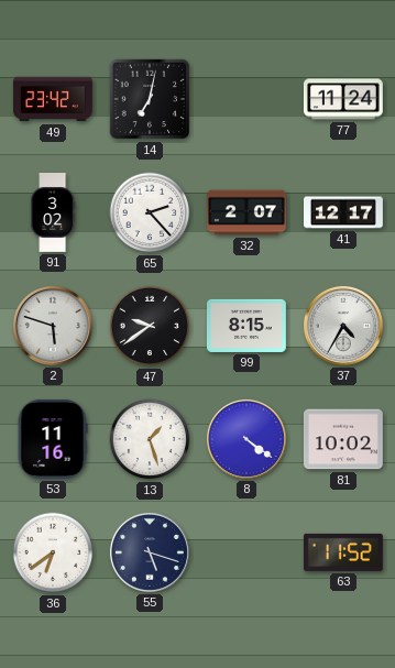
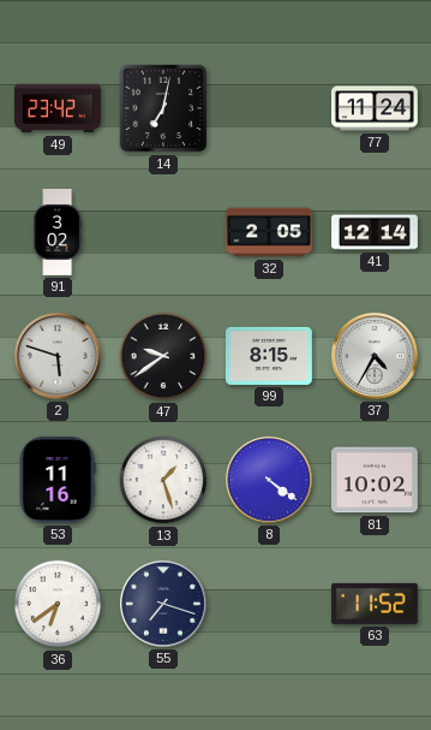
65: 2:23 -> none
32: 2:07 -> 2:05
41: 12:17 -> 12:14
55: 5:18 -> 7:18
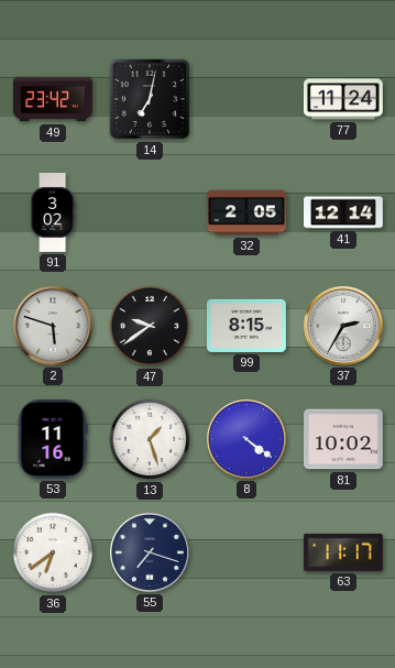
37: 4:35 -> 2:35
63: 11:52 -> 11:17
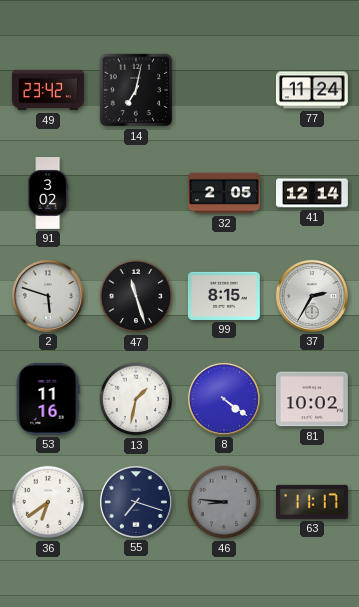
47: 9:39 -> 11:27
13: 1:27 -> 1:32
46: none -> 8:46
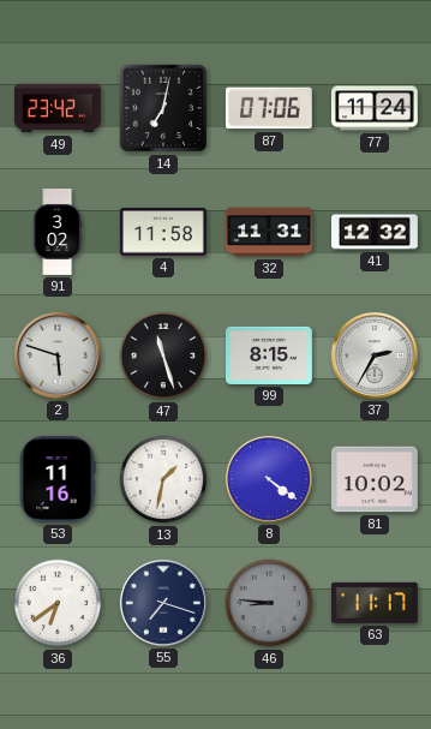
87: none -> 07:06
4: none -> 11:58
32: 2:05 -> 11:31
41: 12:14 -> 12:32
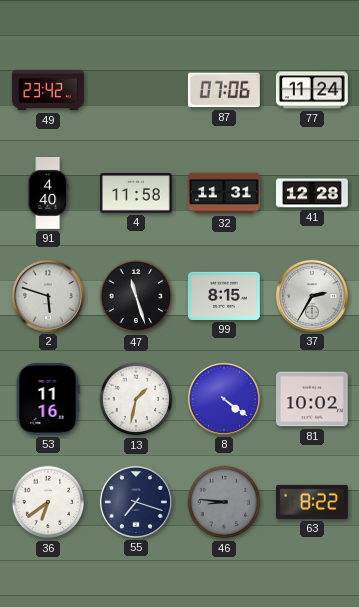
14: 7:02 -> none
91: 3:02 -> 4:40
41: 12:32 -> 12:28
63: 11:17 -> 8:22
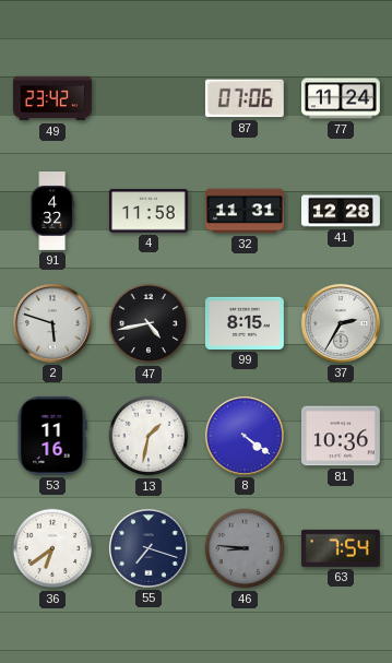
91: 4:40 -> 4:32
47: 11:27 -> 4:43
81: 10:02 -> 10:36
63: 8:22 -> 7:54
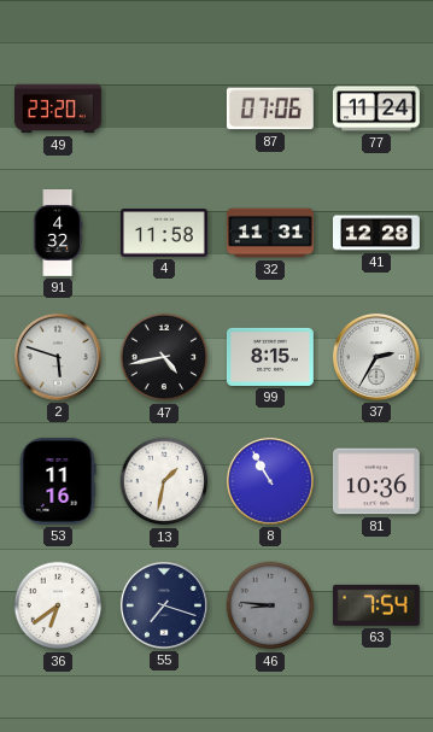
49: 23:42 -> 23:20
8: 4:21 -> 10:55
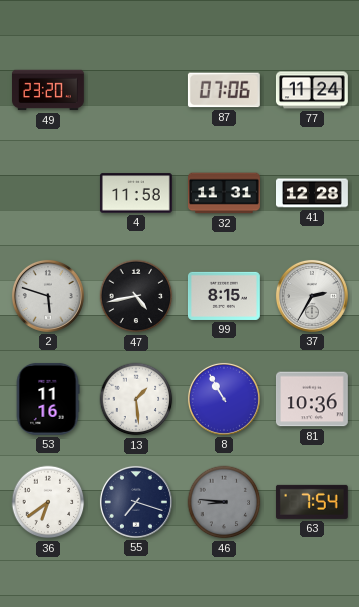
91: 4:32 -> none
13: 1:32 -> 1:29
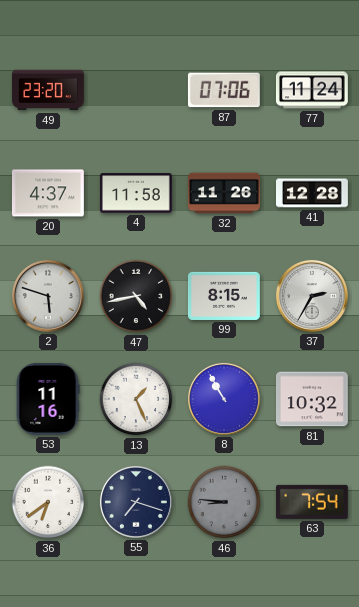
20: none -> 4:37
32: 11:31 -> 11:26
13: 1:29 -> 1:26
81: 10:36 -> 10:32
